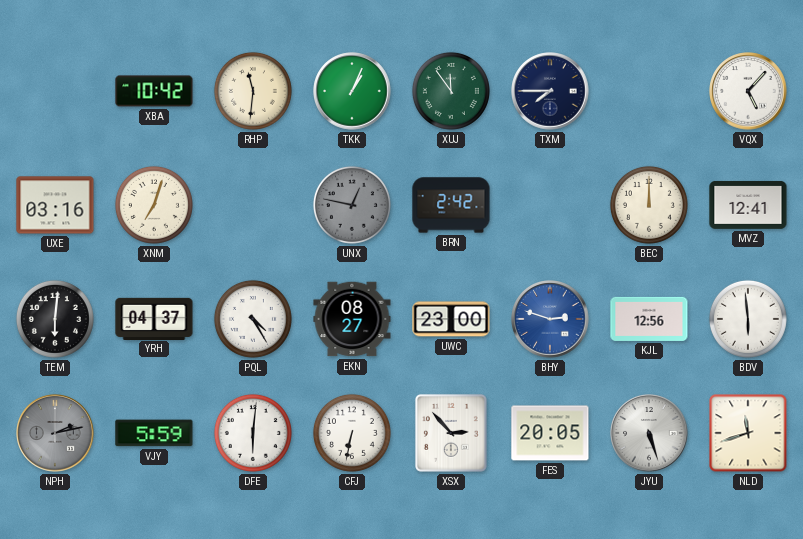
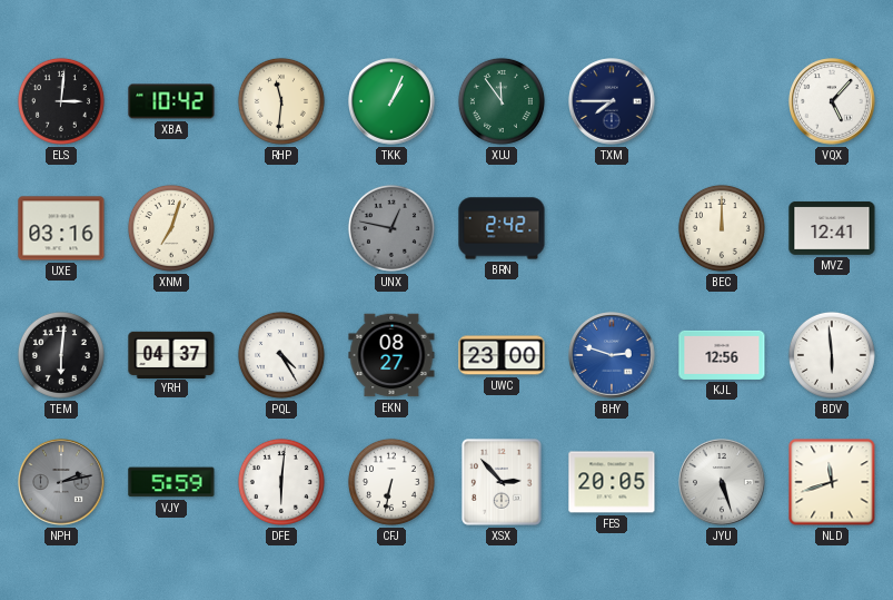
ELS: none -> 3:01
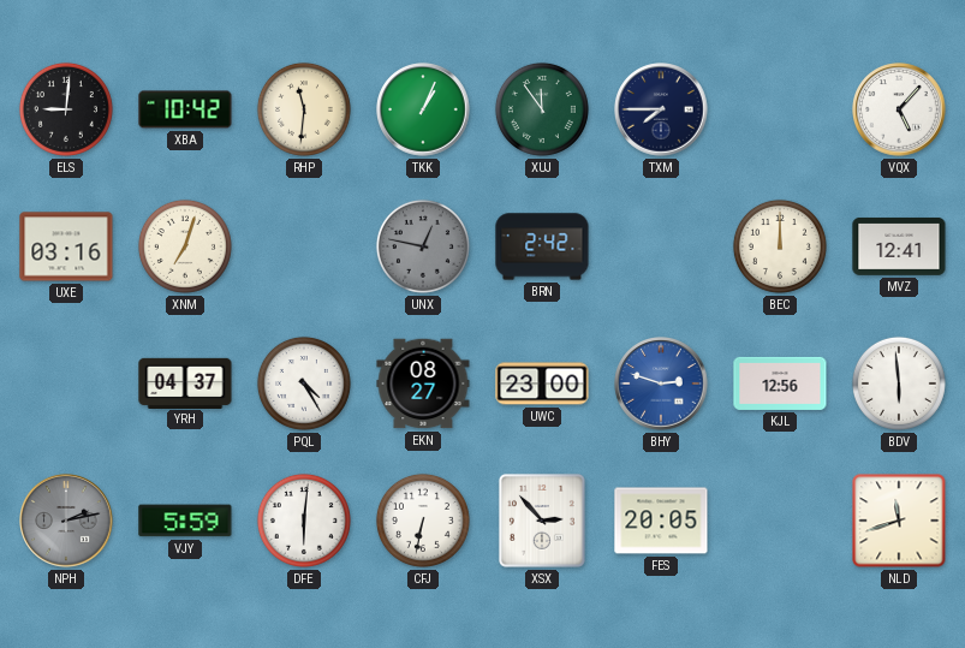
ELS: 3:01 -> 9:01
TEM: 6:01 -> none
JYU: 5:27 -> none
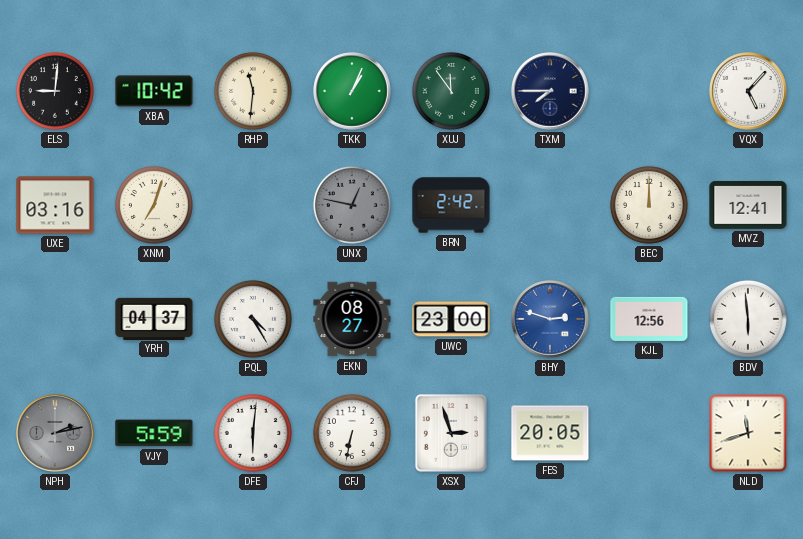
XSX: 2:53 -> 2:57
